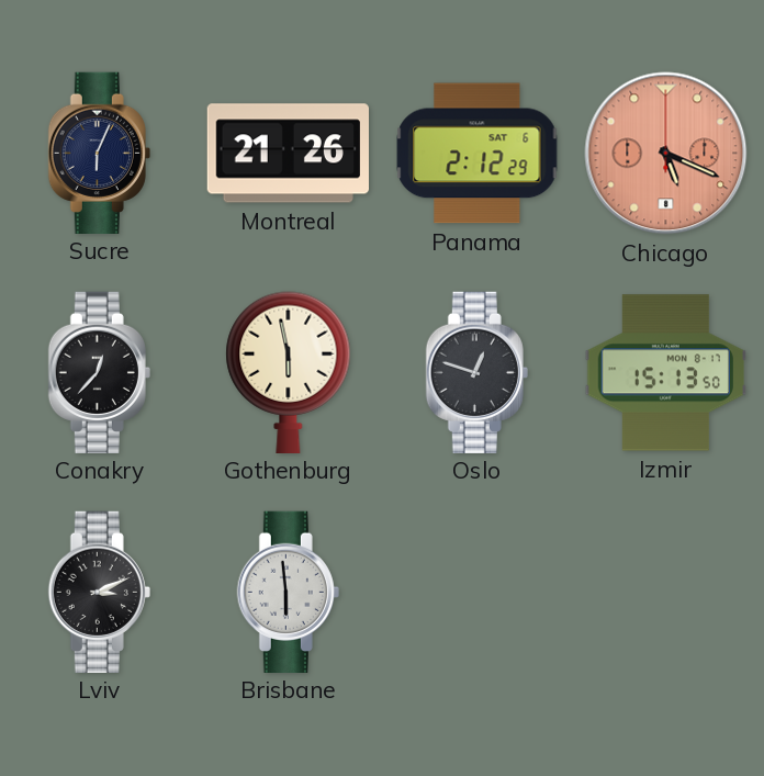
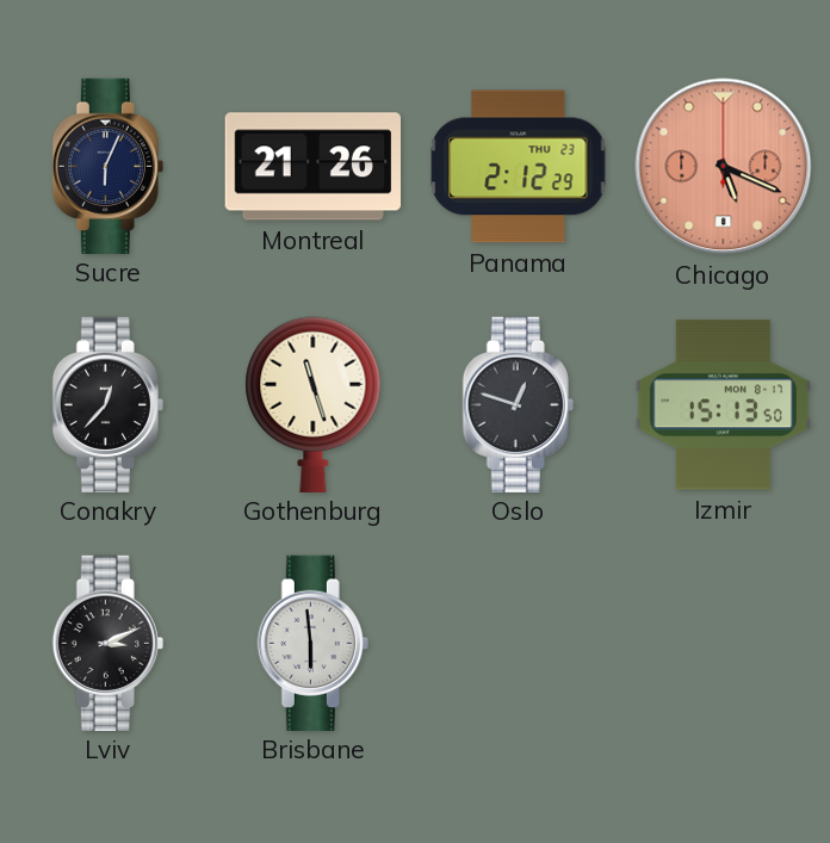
Panama date: SAT 6 -> THU 23
Gothenburg: 5:58 -> 11:27
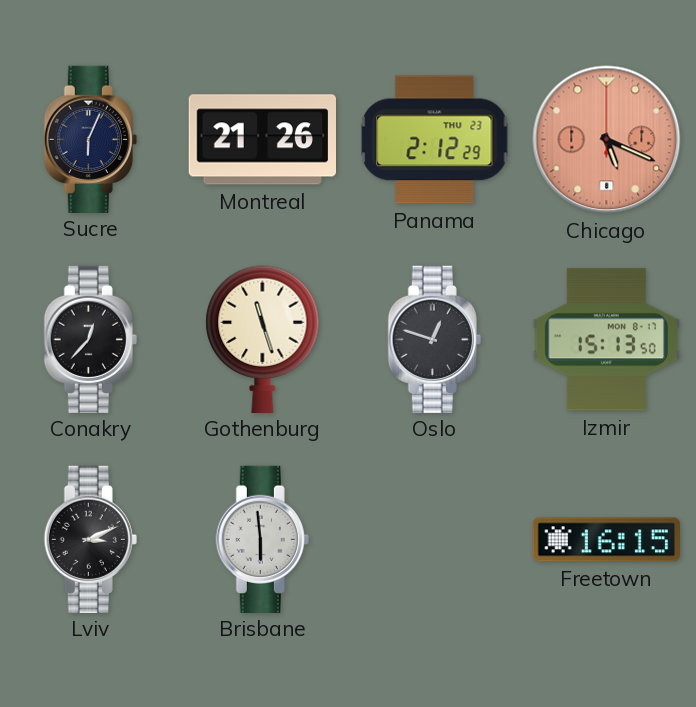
Freetown: none -> 16:15
